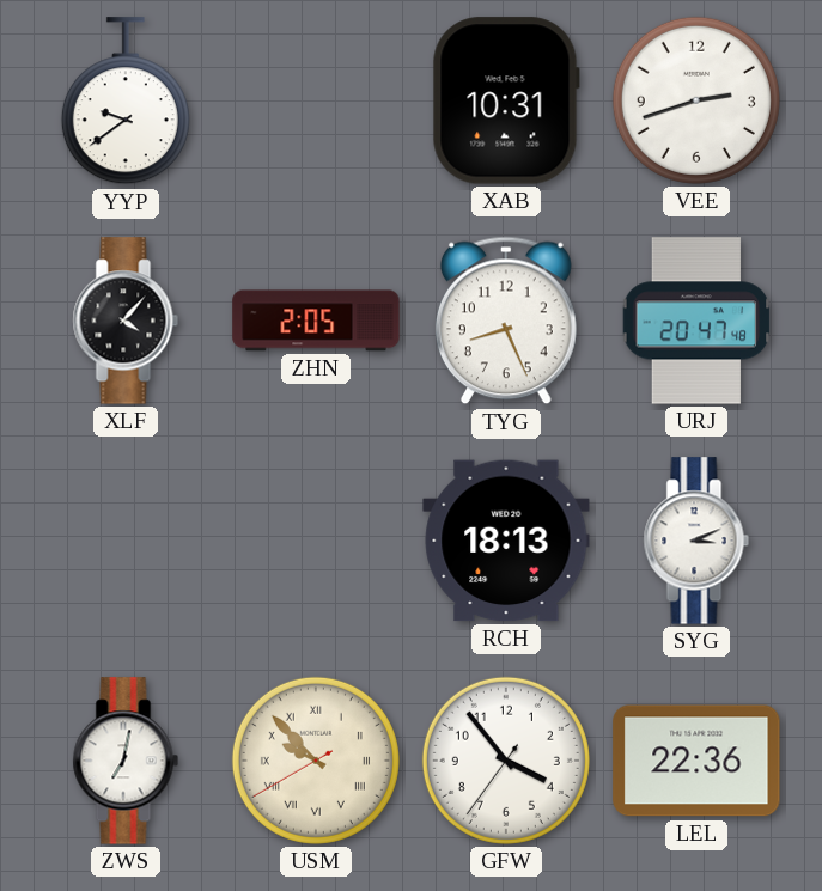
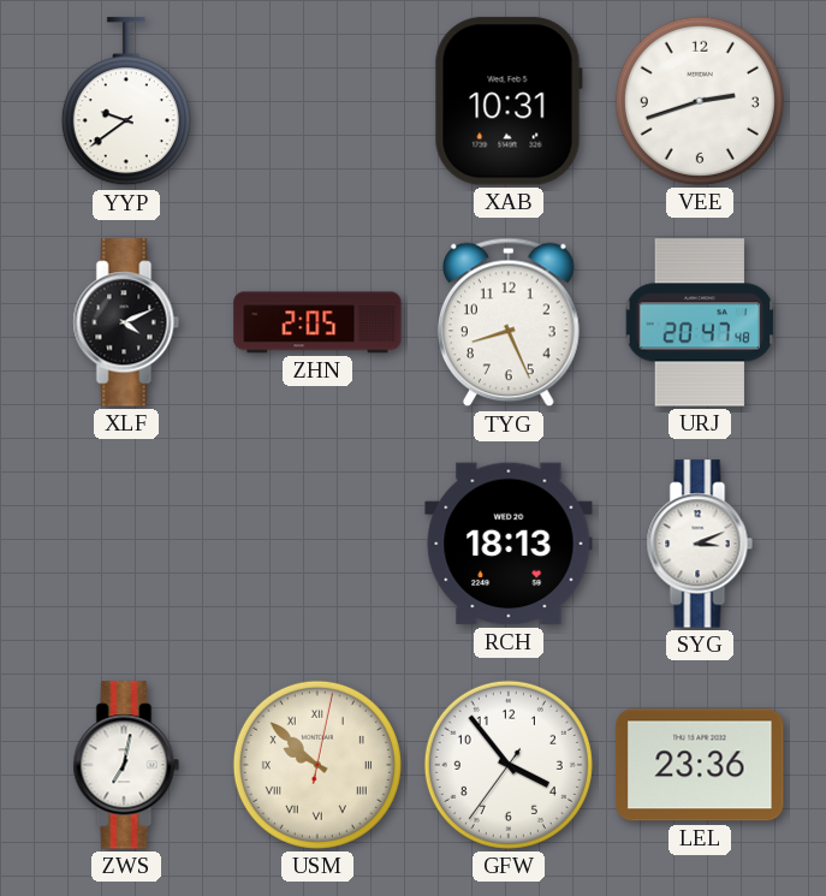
XLF: 4:07 -> 4:11
USM: 9:52:40 -> 9:52:02
LEL: 22:36 -> 23:36
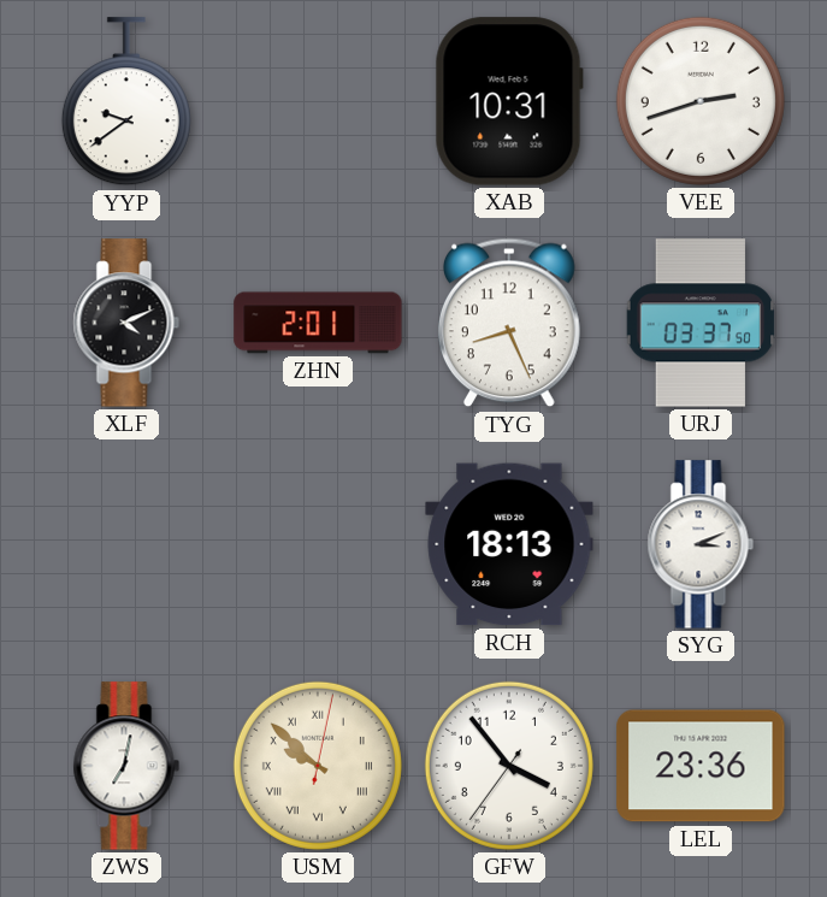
ZHN: 2:05 -> 2:01
URJ: 20:47 -> 03:37
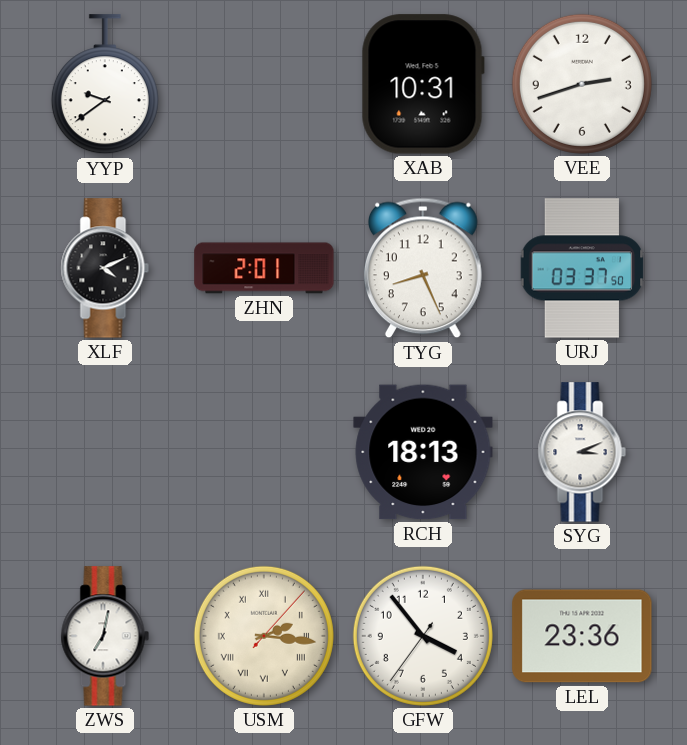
USM: 9:52 -> 2:16
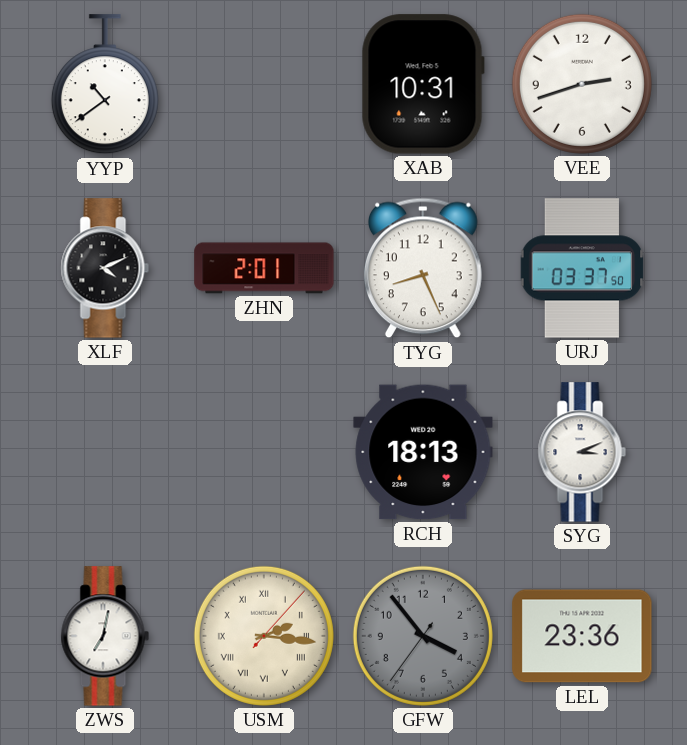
YYP: 9:39 -> 10:39
GFW dial: white -> grey
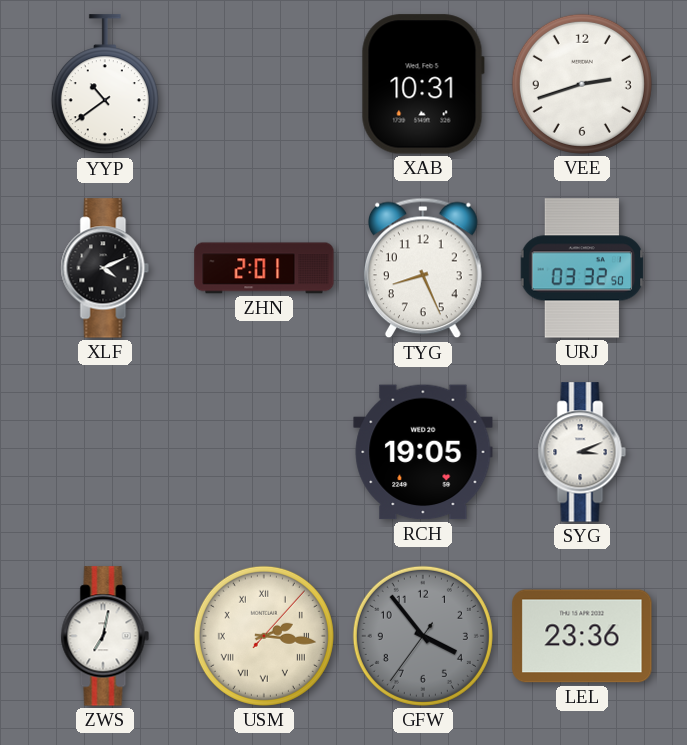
URJ: 03:37 -> 03:32
RCH: 18:13 -> 19:05
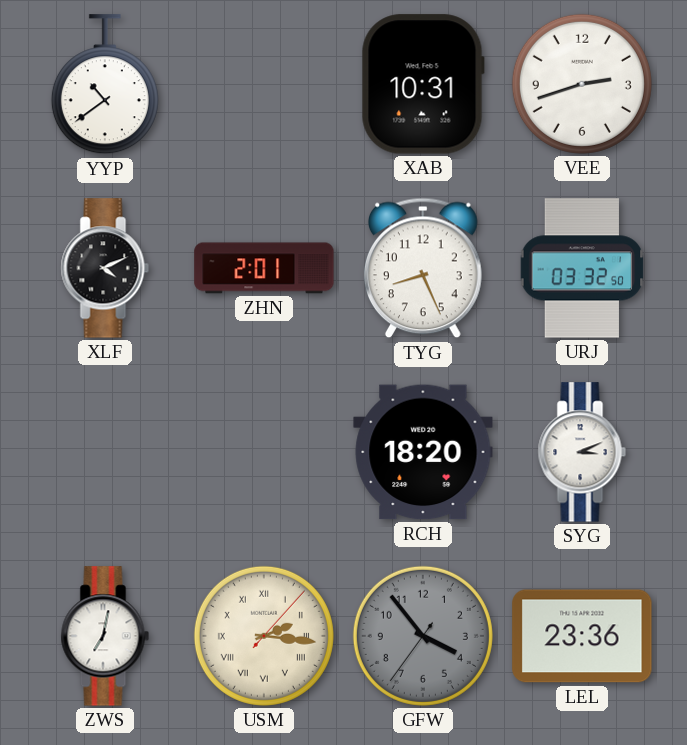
RCH: 19:05 -> 18:20
